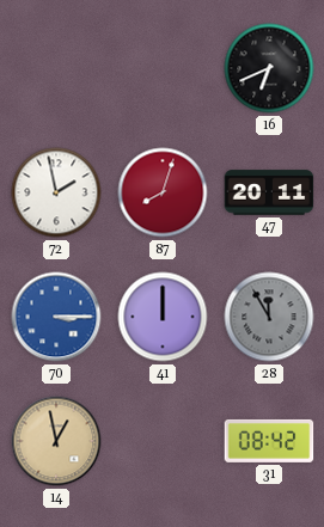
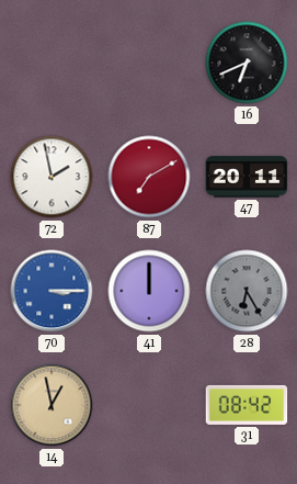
87: 8:03 -> 7:10
28: 11:55 -> 6:25
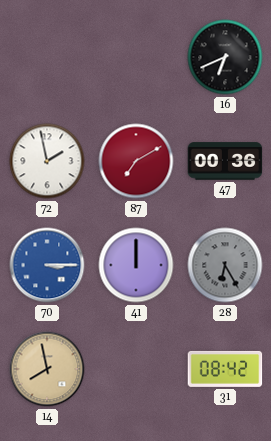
47: 20:11 -> 00:36
14: 12:58 -> 7:58
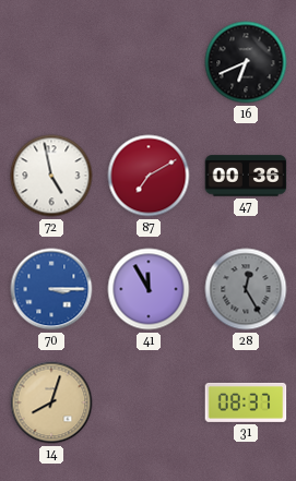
72: 1:58 -> 4:58
41: 12:00 -> 11:55
28: 6:25 -> 12:25
14: 7:58 -> 8:03
31: 08:42 -> 08:37
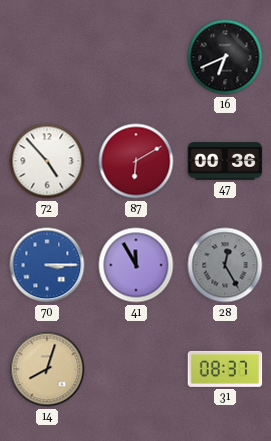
72: 4:58 -> 4:53
87: 7:10 -> 6:10
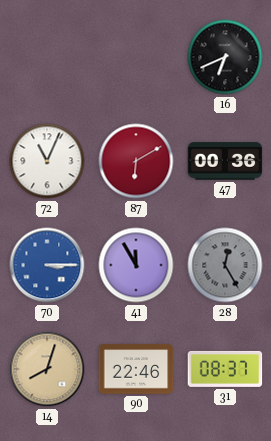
72: 4:53 -> 11:04
90: none -> 22:46
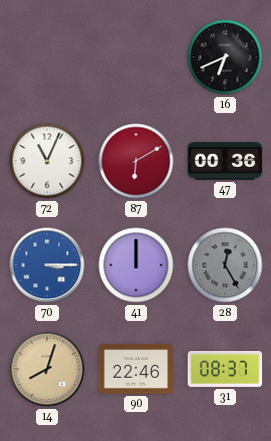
41: 11:55 -> 12:00
